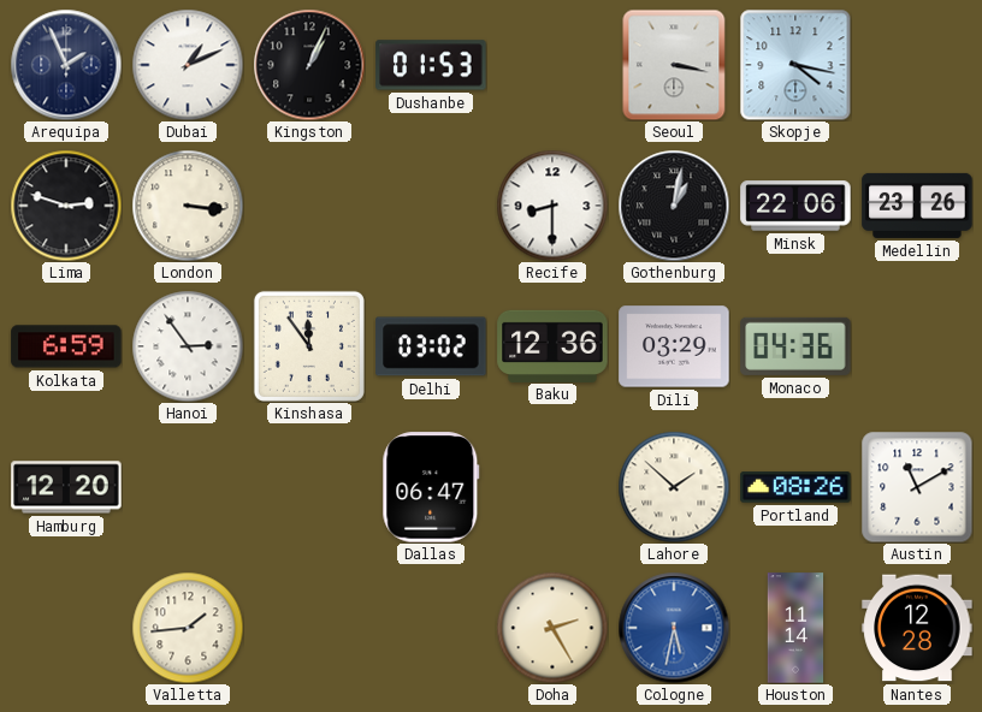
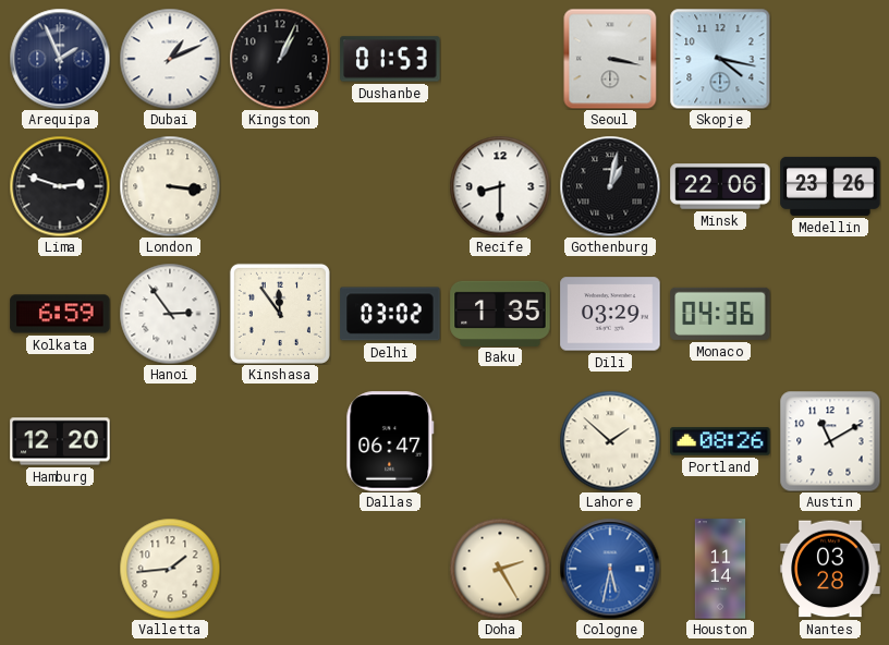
Baku: 12:36 -> 1:35
Nantes: 12:28 -> 03:28
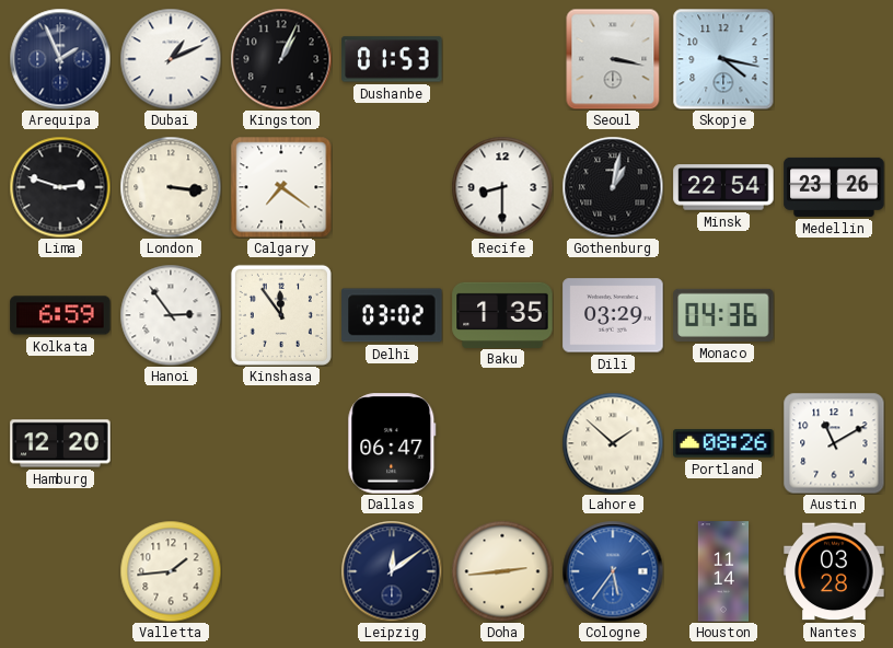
Calgary: none -> 7:21
Minsk: 22:06 -> 22:54
Leipzig: none -> 12:09
Doha: 2:25 -> 2:44
Cologne: 5:32 -> 5:36
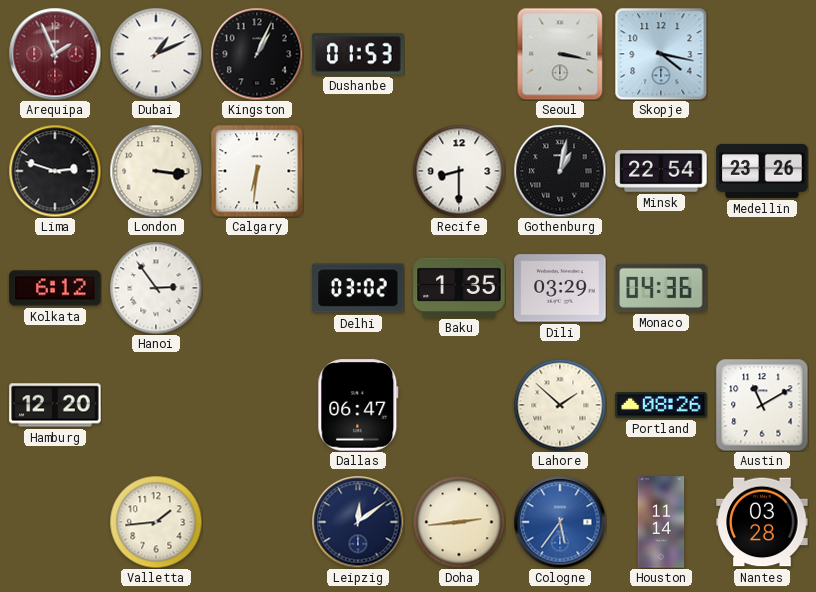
Arequipa dial: navy -> burgundy
Calgary: 7:21 -> 6:31
Kolkata: 6:59 -> 6:12
Kinshasa: 11:54 -> none
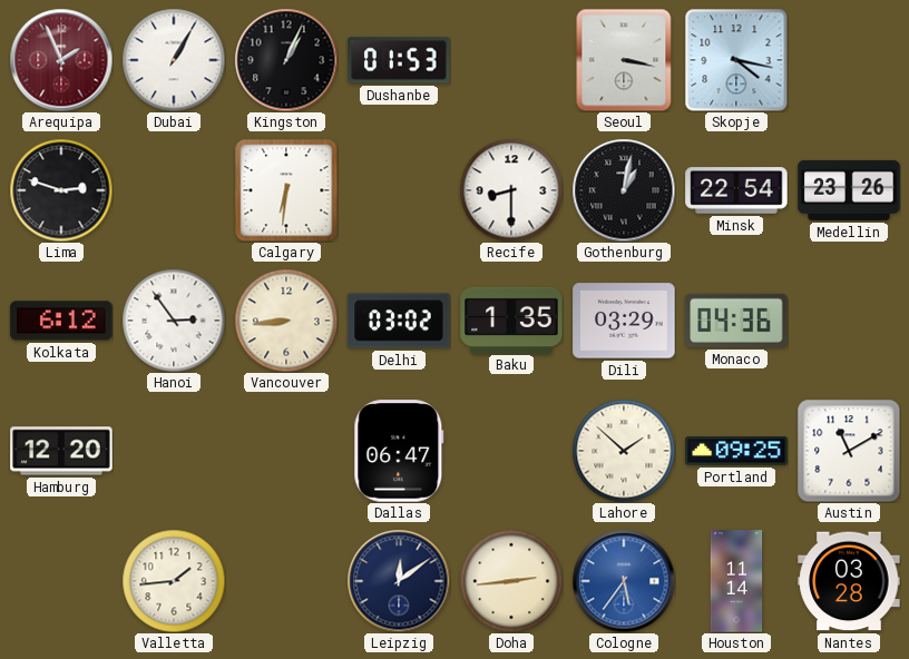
Dubai: 1:11 -> 1:05
London: 3:16 -> none
Vancouver: none -> 8:44
Portland: 08:26 -> 09:25
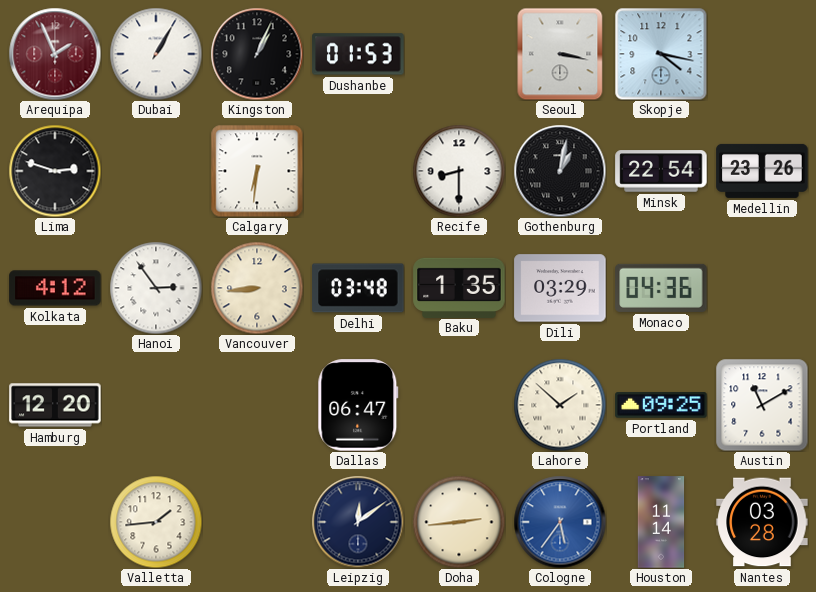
Kolkata: 6:12 -> 4:12
Delhi: 03:02 -> 03:48
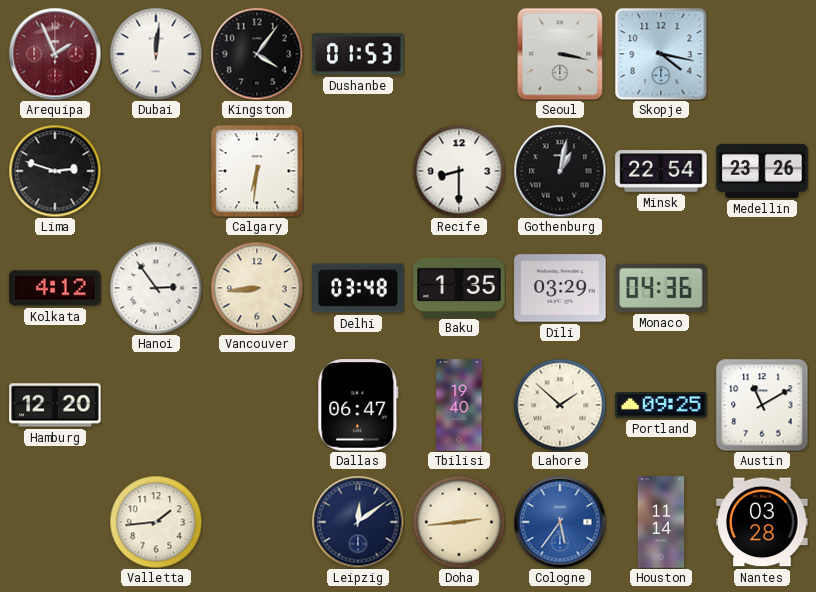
Dubai: 1:05 -> 12:01
Kingston: 1:04 -> 4:06
Tbilisi: none -> 19:40
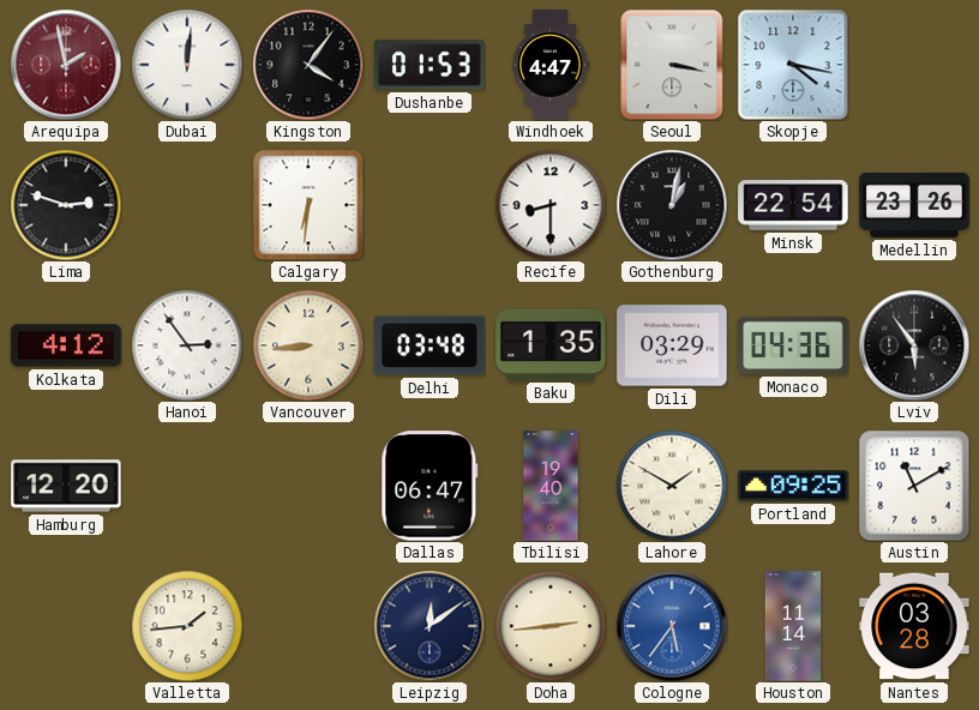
Arequipa: 1:56 -> 1:58
Windhoek: none -> 4:47
Lviv: none -> 5:54
Lahore: 1:52 -> 1:50
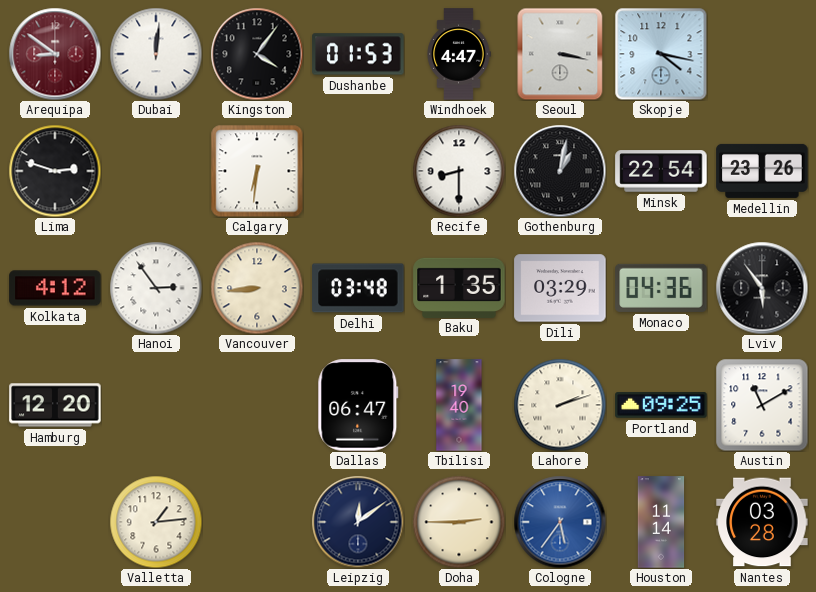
Arequipa: 1:58 -> 8:51
Lahore: 1:50 -> 2:12
Valletta: 1:44 -> 1:14
Doha: 2:44 -> 2:45
